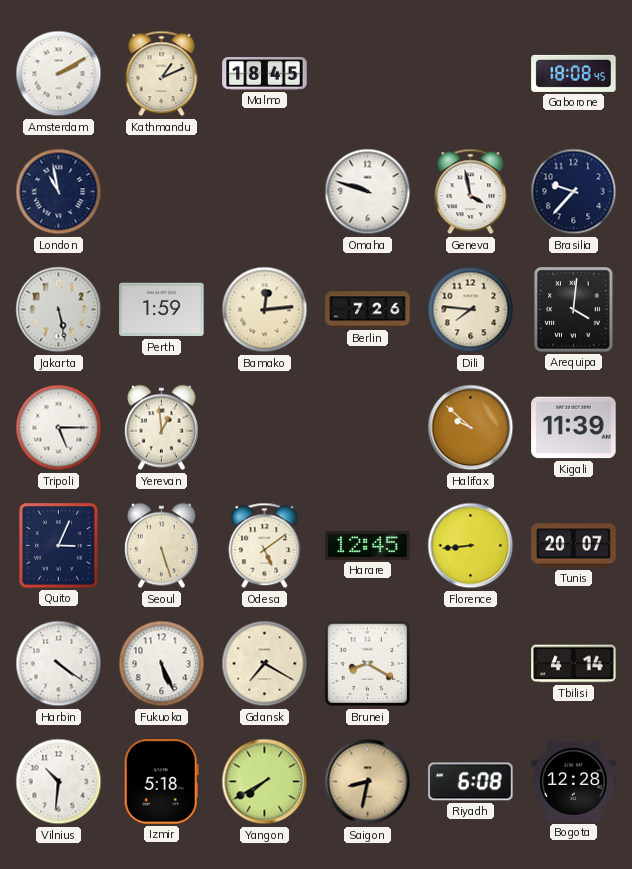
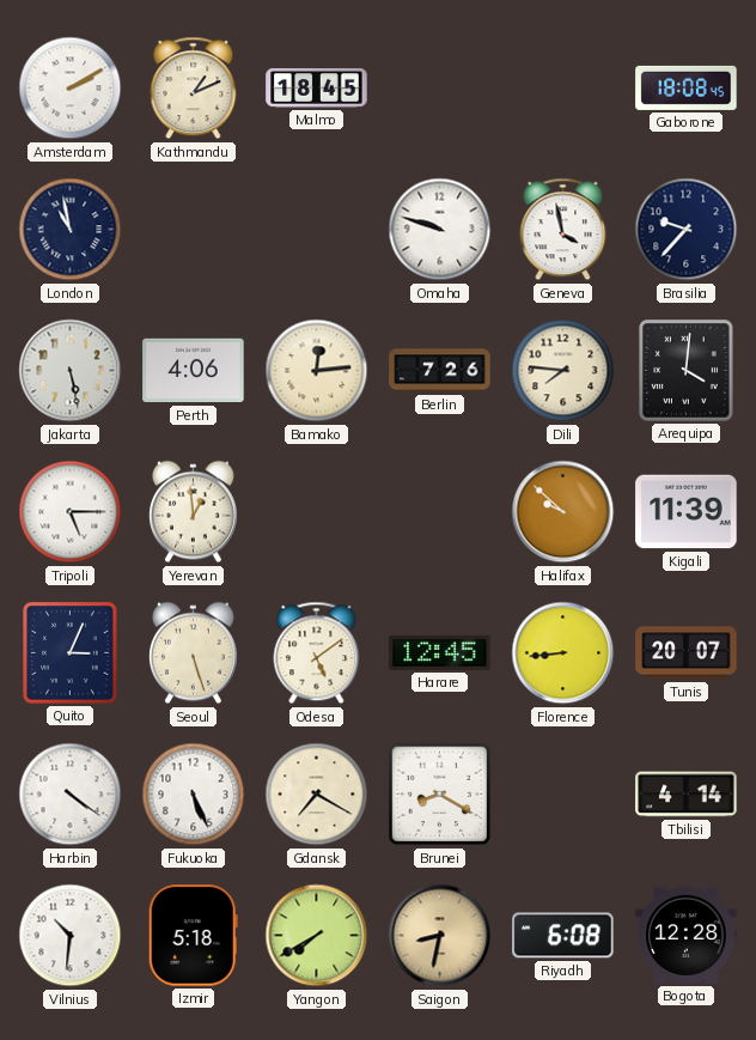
Perth: 1:59 -> 4:06
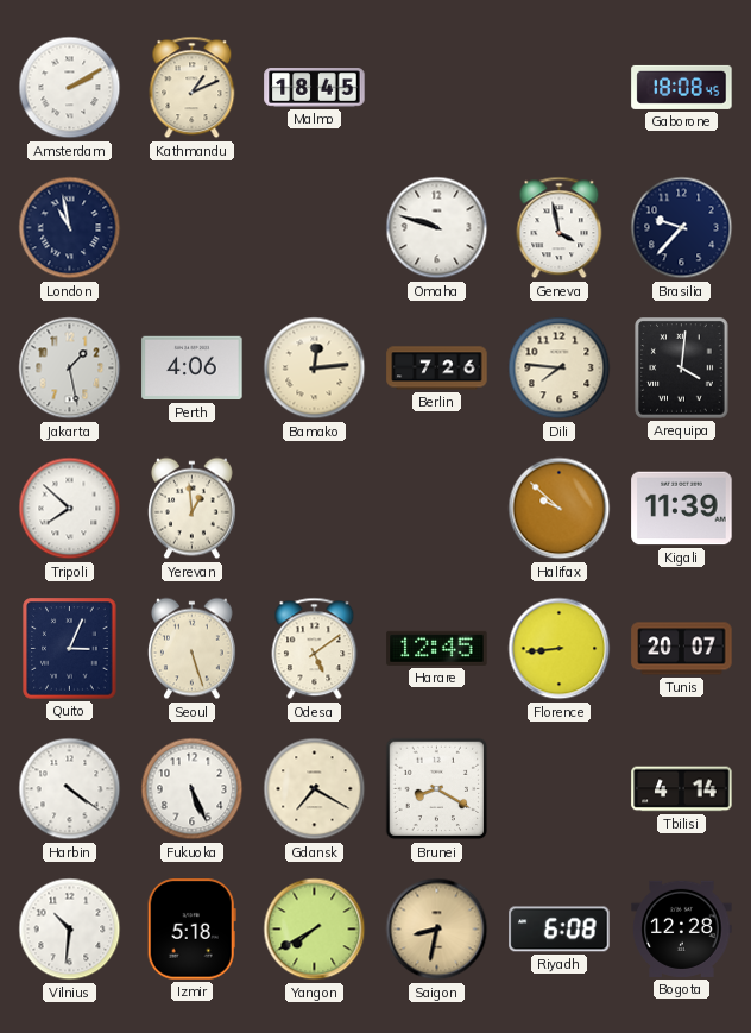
Jakarta: 5:28 -> 1:28
Tripoli: 5:15 -> 7:52
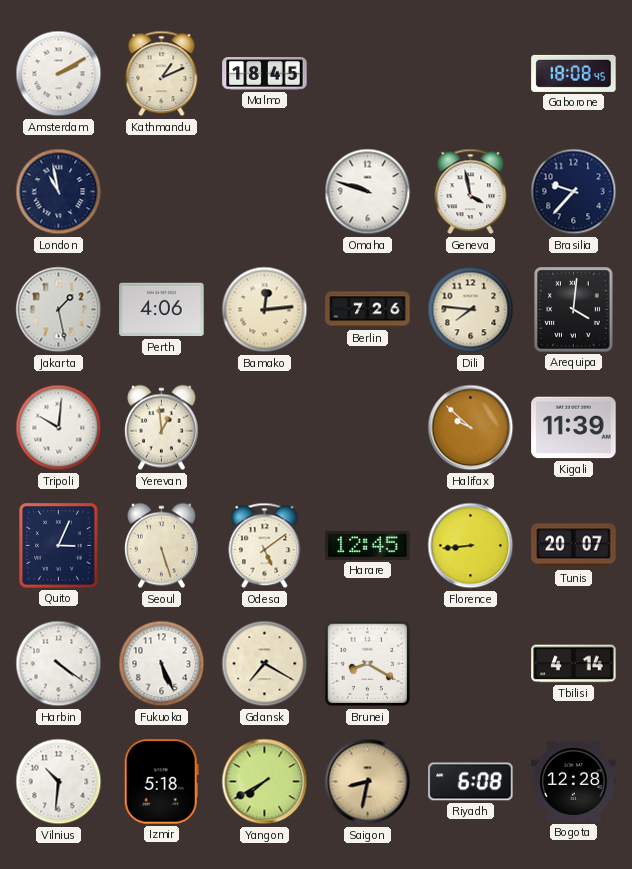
Tripoli: 7:52 -> 10:01
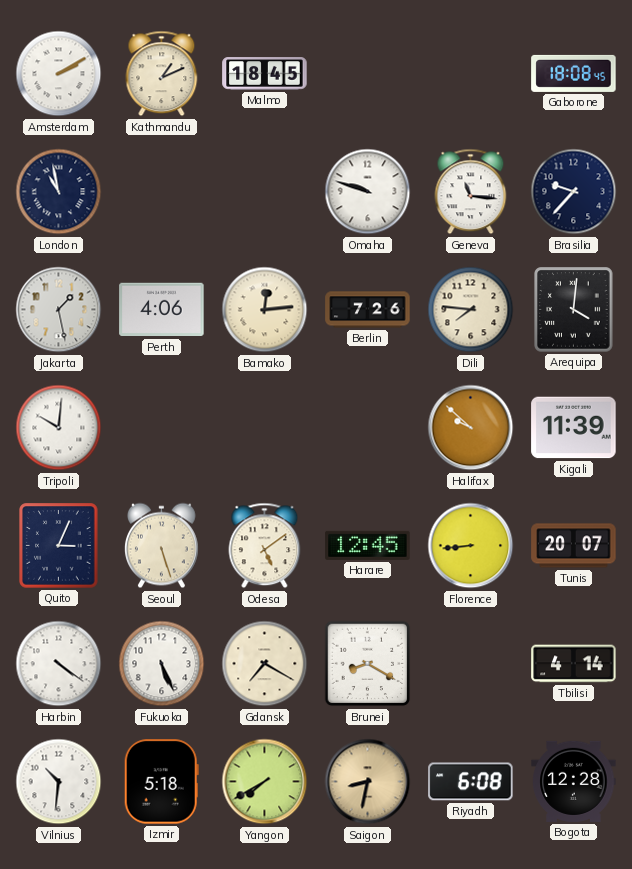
Geneva: 3:58 -> 11:16
Yerevan: 12:59 -> none
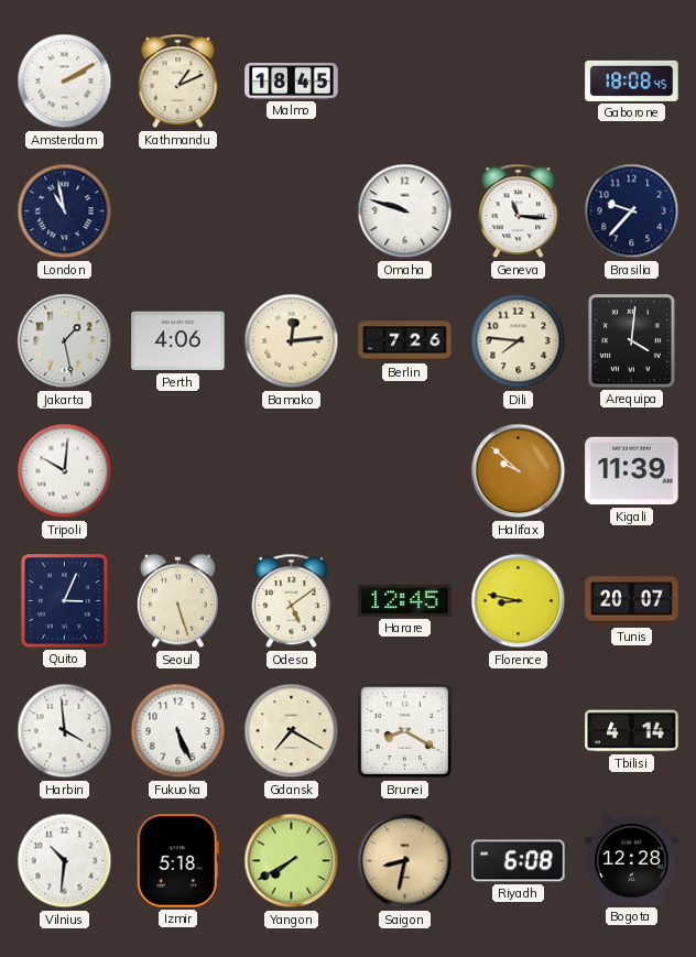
Florence: 8:44 -> 8:47
Harbin: 4:21 -> 3:59
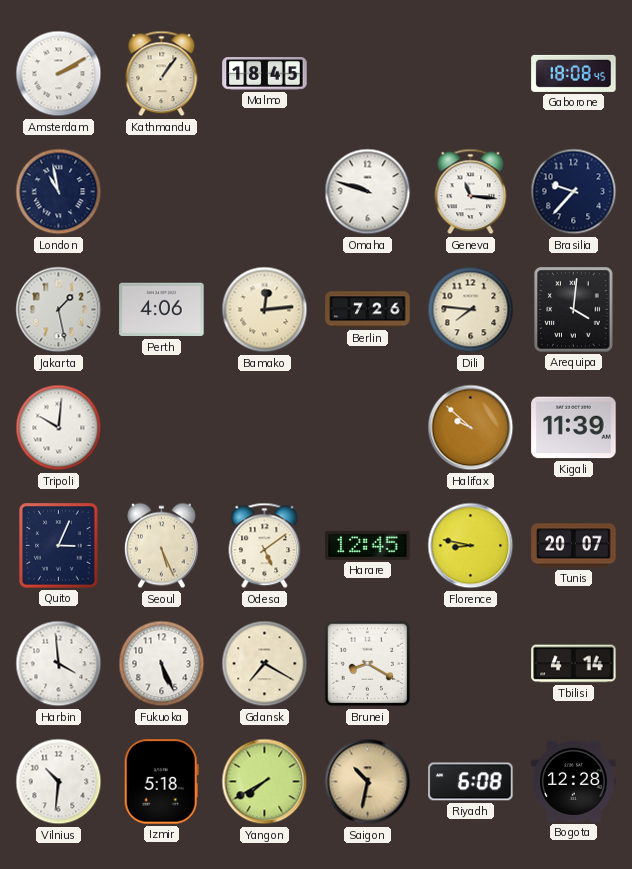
Kathmandu: 1:11 -> 1:06
Seoul: 5:27 -> 5:26
Saigon: 8:32 -> 10:32
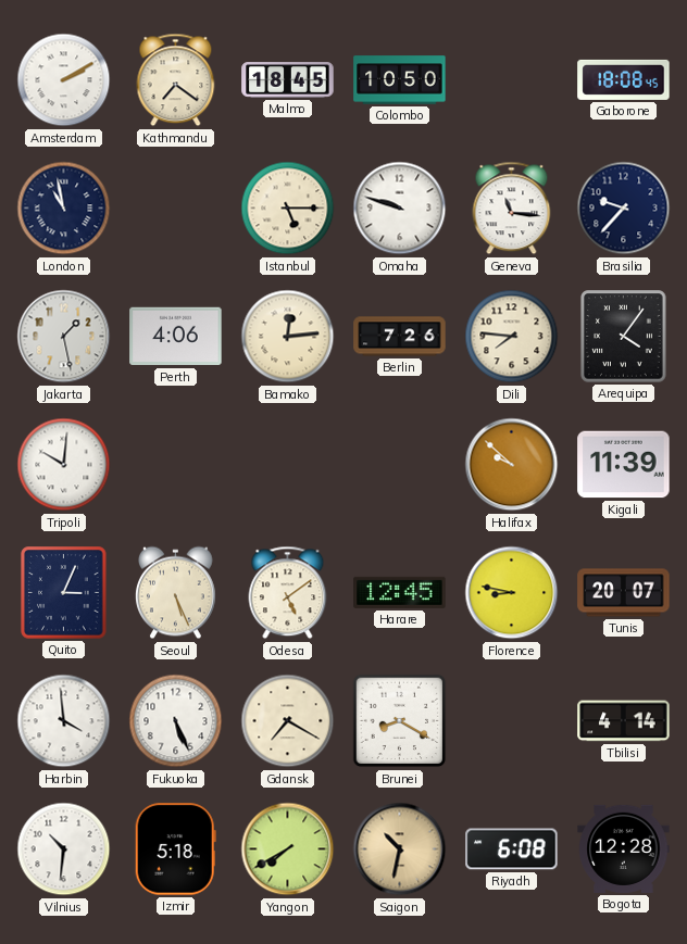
Kathmandu: 1:06 -> 7:21
Colombo: none -> 10:50
Istanbul: none -> 5:15
Arequipa: 4:01 -> 4:06
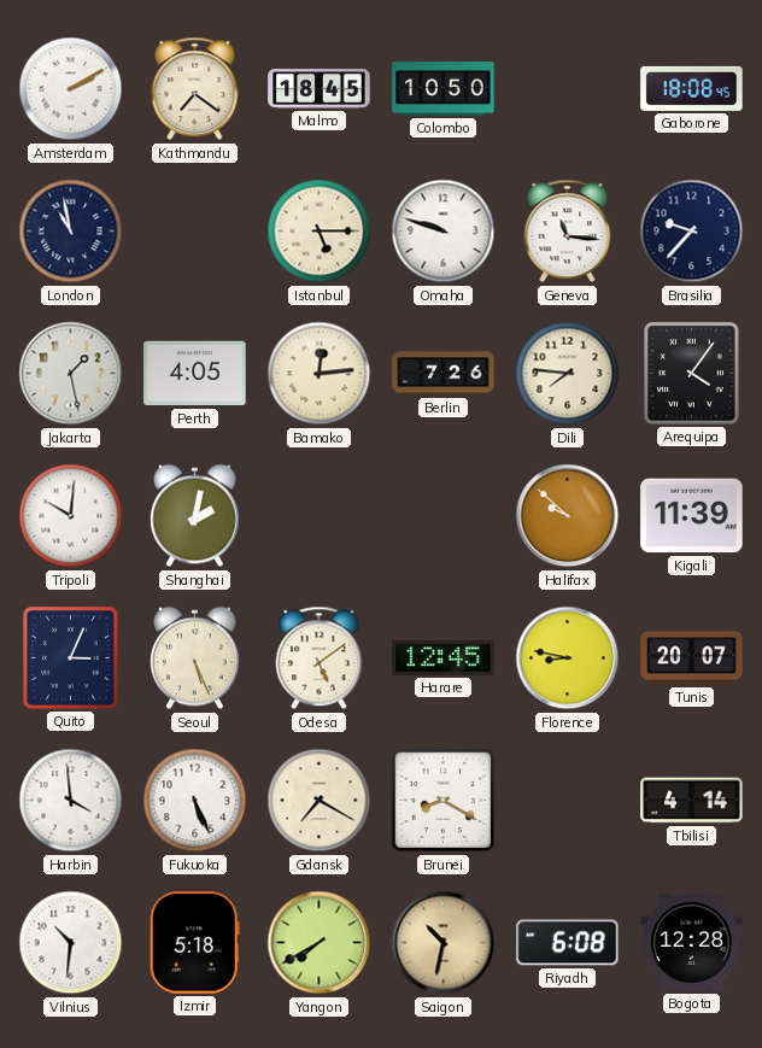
Perth: 4:06 -> 4:05
Shanghai: none -> 2:02
